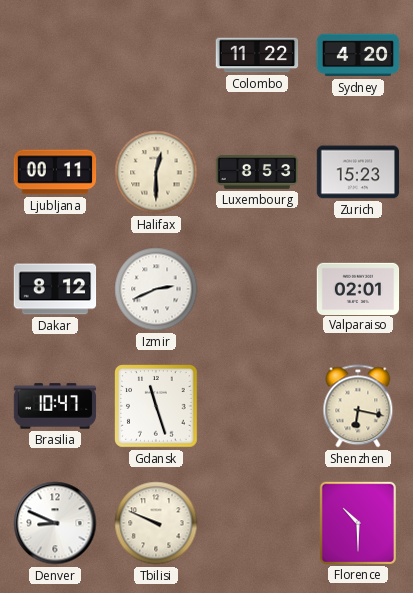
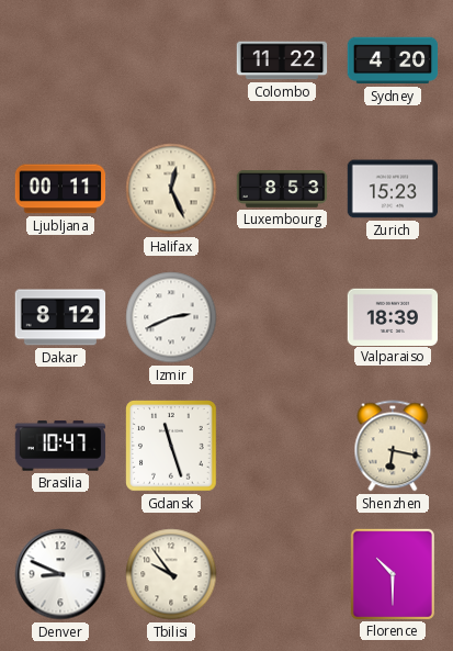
Halifax: 12:30 -> 12:26
Valparaiso: 02:01 -> 18:39
Tbilisi: 9:49 -> 9:54
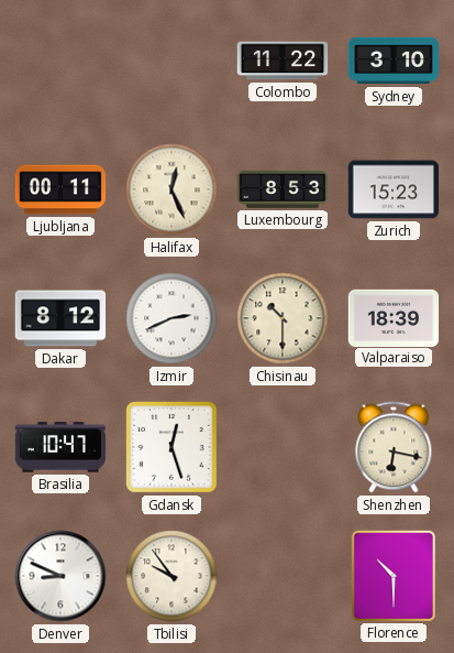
Sydney: 4:20 -> 3:10
Chisinau: none -> 10:30
Gdansk: 11:27 -> 12:27
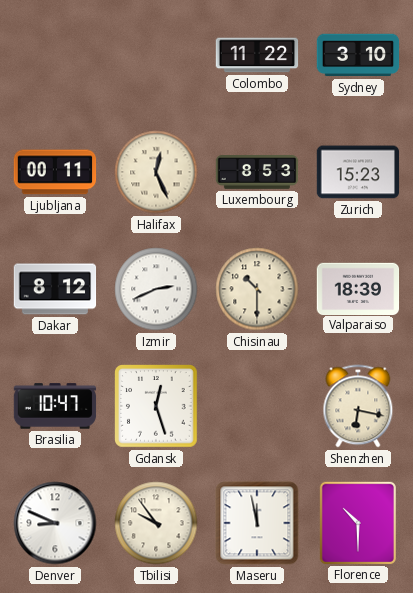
Maseru: none -> 11:58
